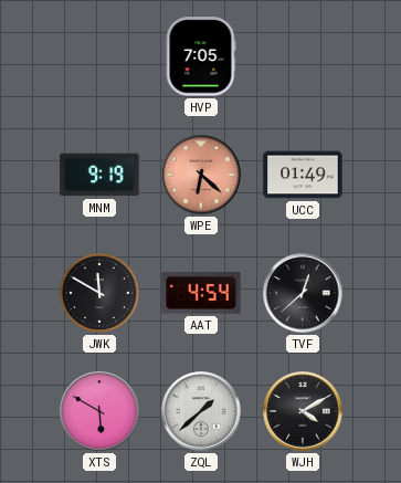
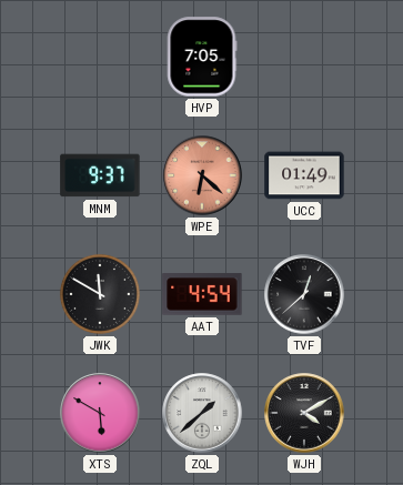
MNM: 9:19 -> 9:37
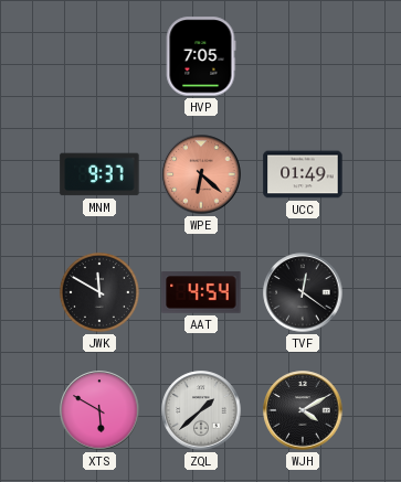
TVF: 12:38 -> 12:21
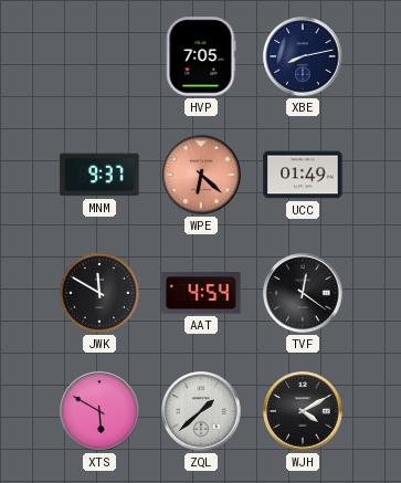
XBE: none -> 8:13
